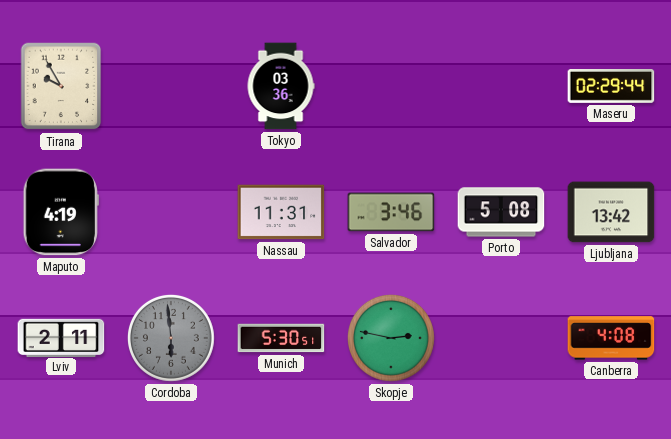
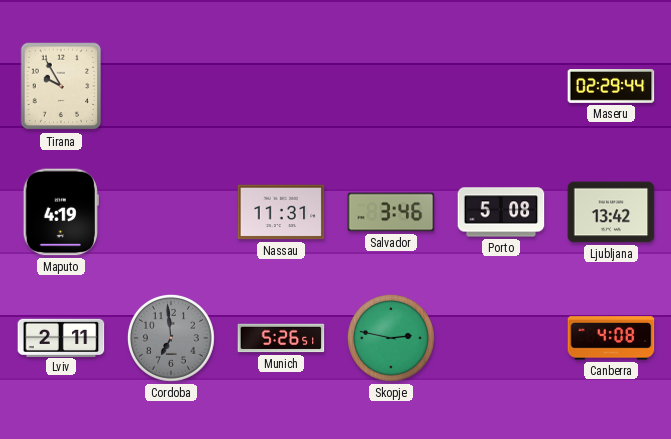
Tokyo: 03:36 -> none
Cordoba: 5:59 -> 6:59
Munich: 5:30 -> 5:26
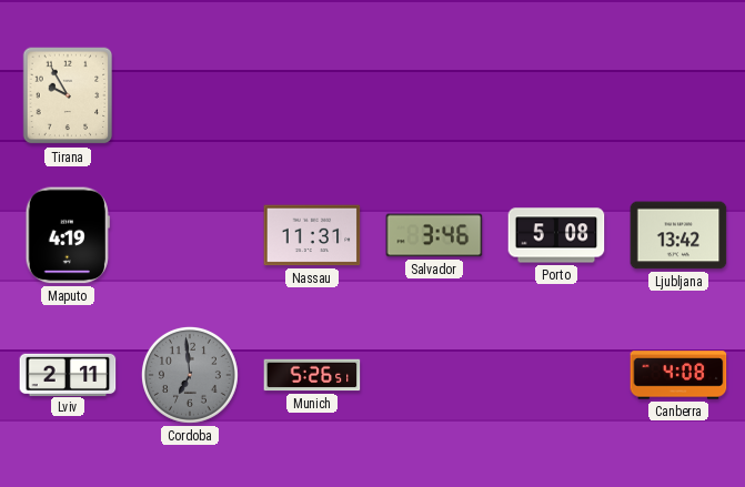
Maseru: 02:29 -> none
Skopje: 2:47 -> none
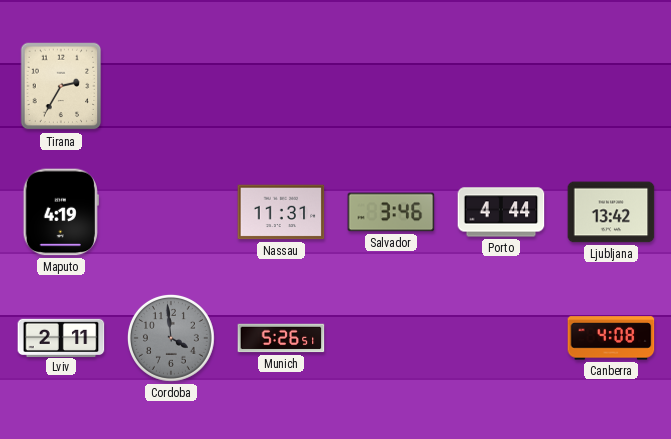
Tirana: 9:55 -> 2:35
Porto: 5:08 -> 4:44
Cordoba: 6:59 -> 3:59
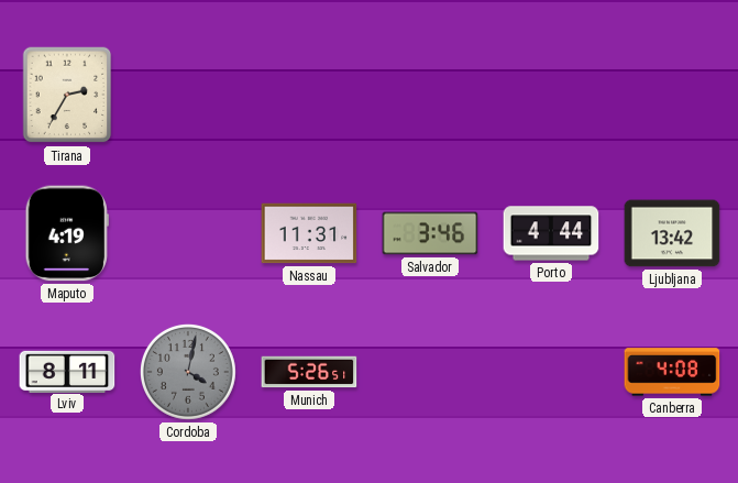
Lviv: 2:11 -> 8:11
Cordoba: 3:59 -> 4:02
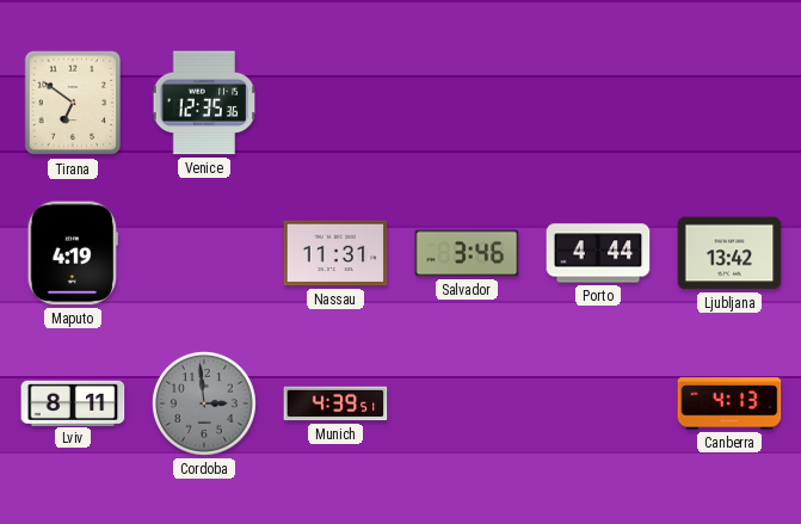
Tirana: 2:35 -> 6:51
Venice: none -> 12:35
Cordoba: 4:02 -> 2:59
Munich: 5:26 -> 4:39
Canberra: 4:08 -> 4:13
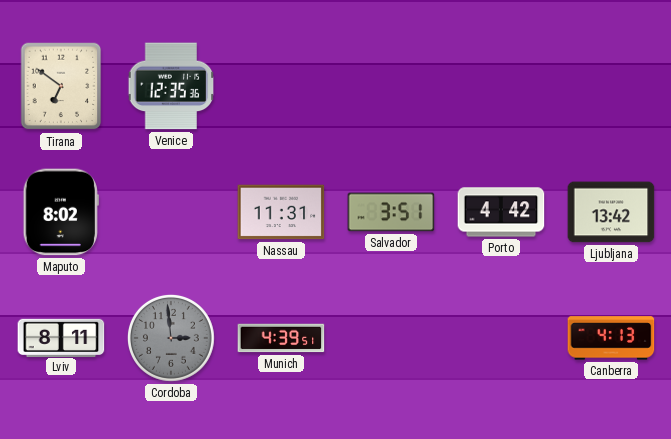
Maputo: 4:19 -> 8:02
Salvador: 3:46 -> 3:51
Porto: 4:44 -> 4:42
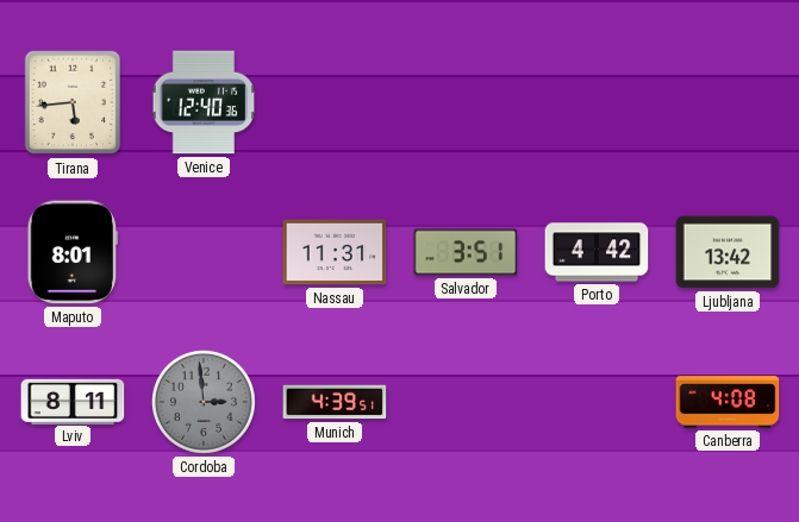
Tirana: 6:51 -> 5:44
Venice: 12:35 -> 12:40
Maputo: 8:02 -> 8:01
Canberra: 4:13 -> 4:08
